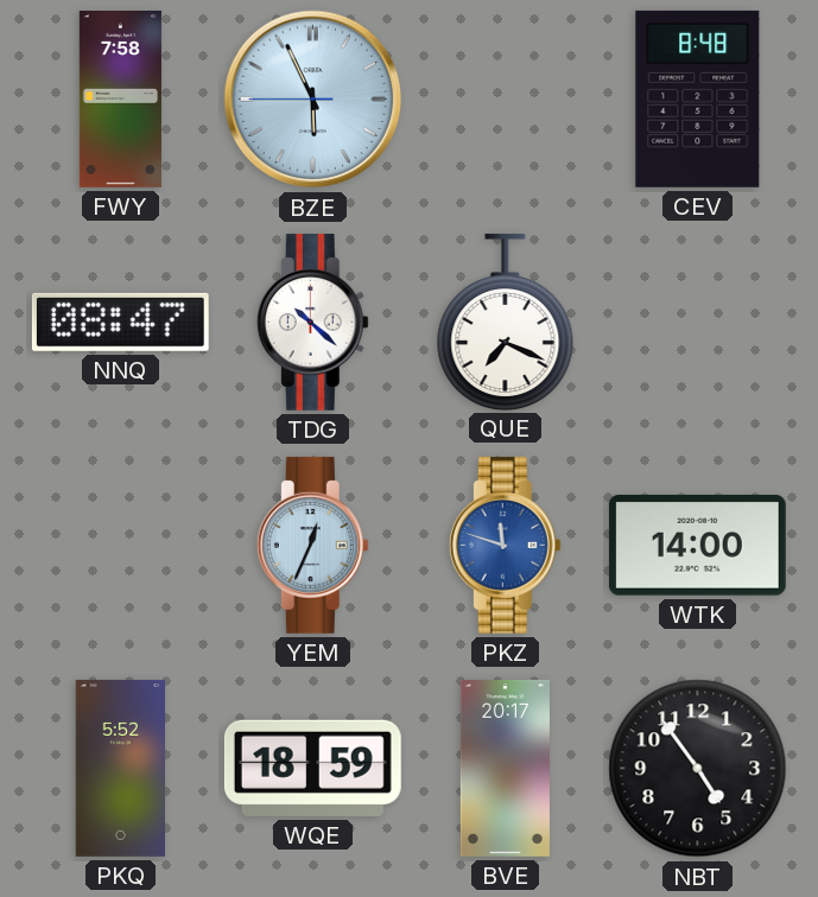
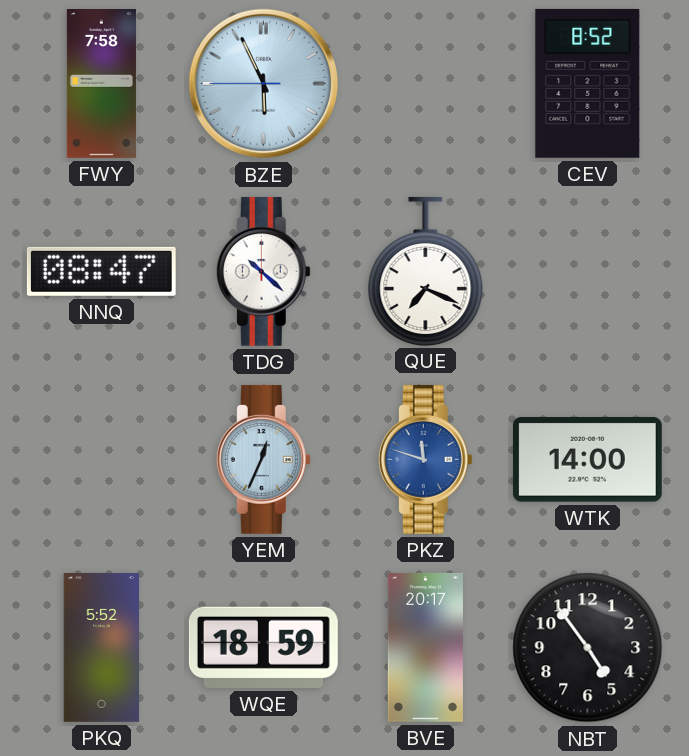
CEV: 8:48 -> 8:52
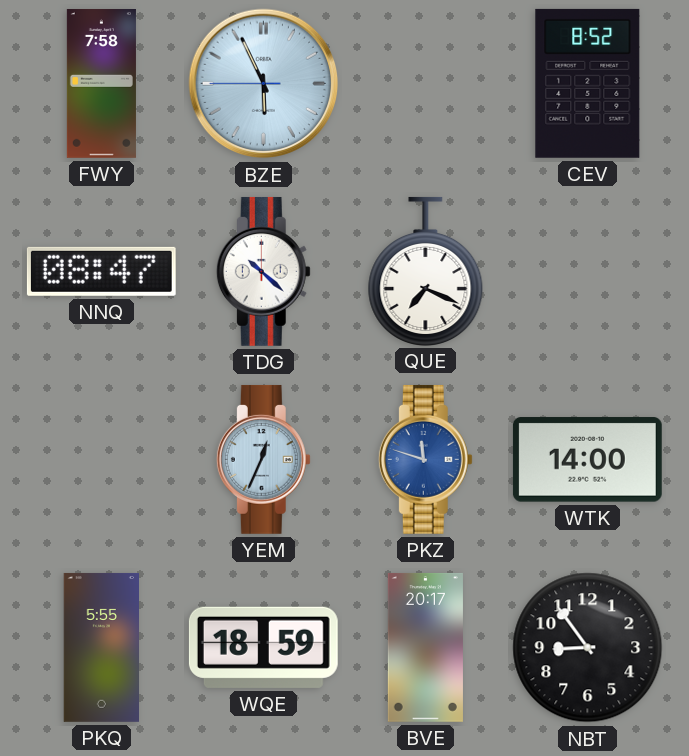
PKQ: 5:52 -> 5:55
NBT: 4:54 -> 8:54
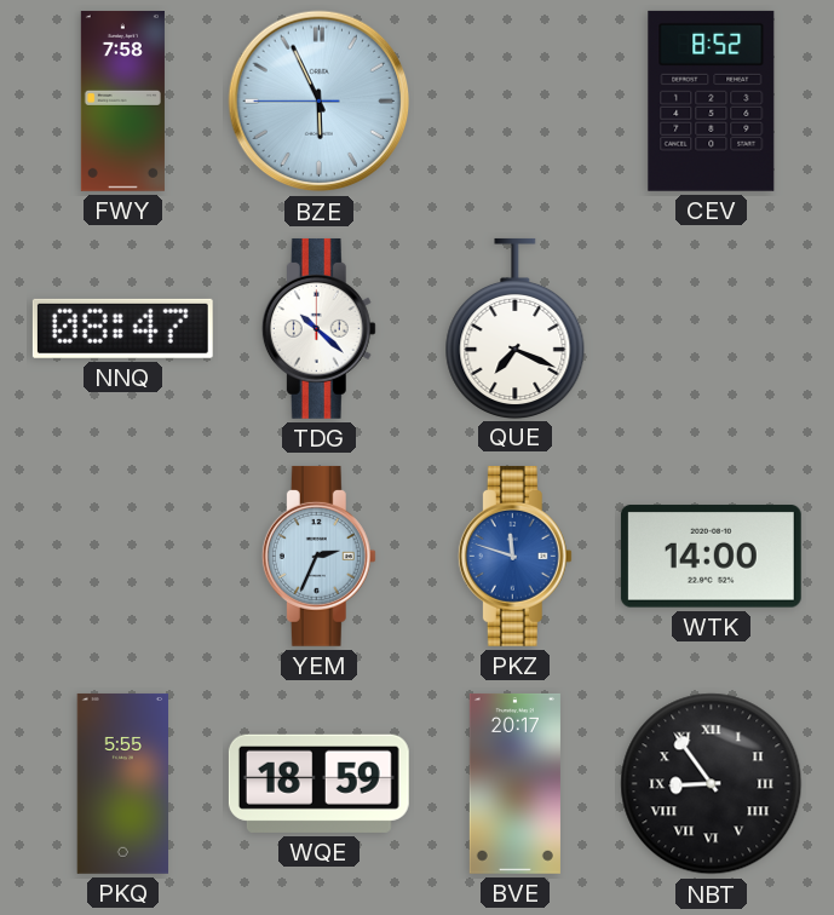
YEM: 12:34 -> 2:34
NBT numerals: Arabic -> Roman
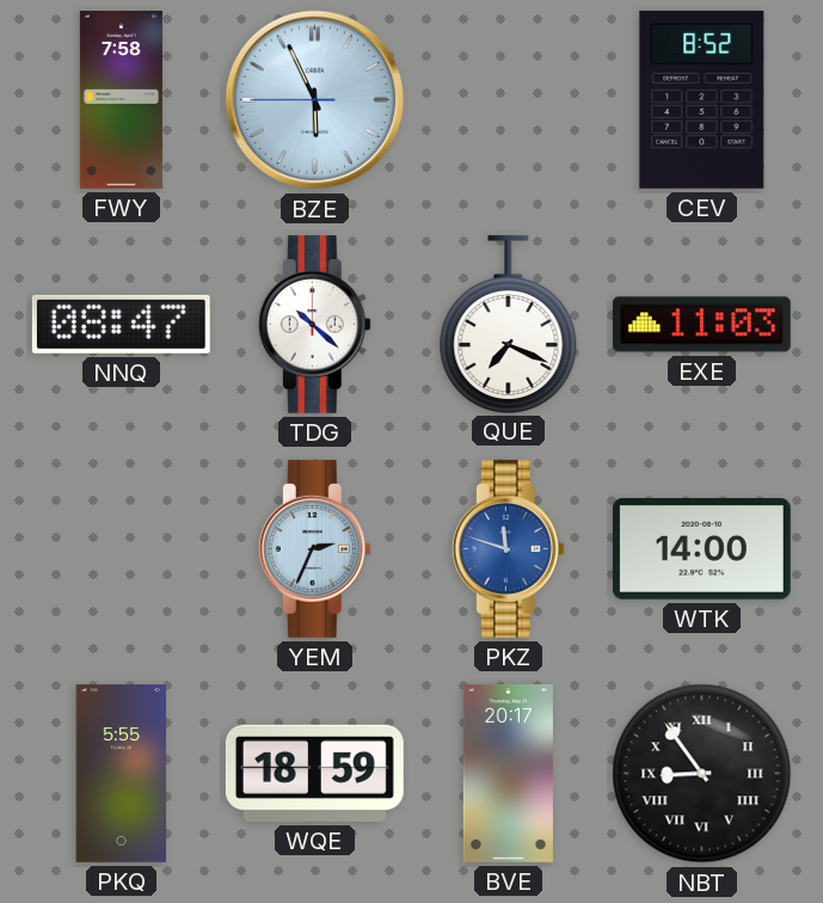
EXE: none -> 11:03
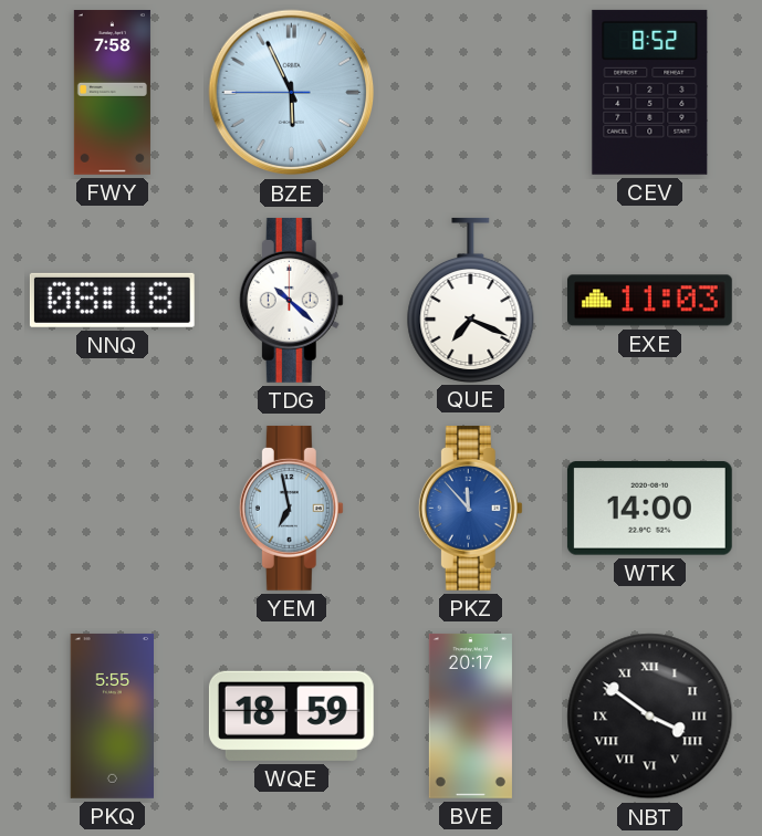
NNQ: 08:47 -> 08:18
YEM: 2:34 -> 6:58
PKZ: 11:48 -> 11:53
NBT: 8:54 -> 3:51
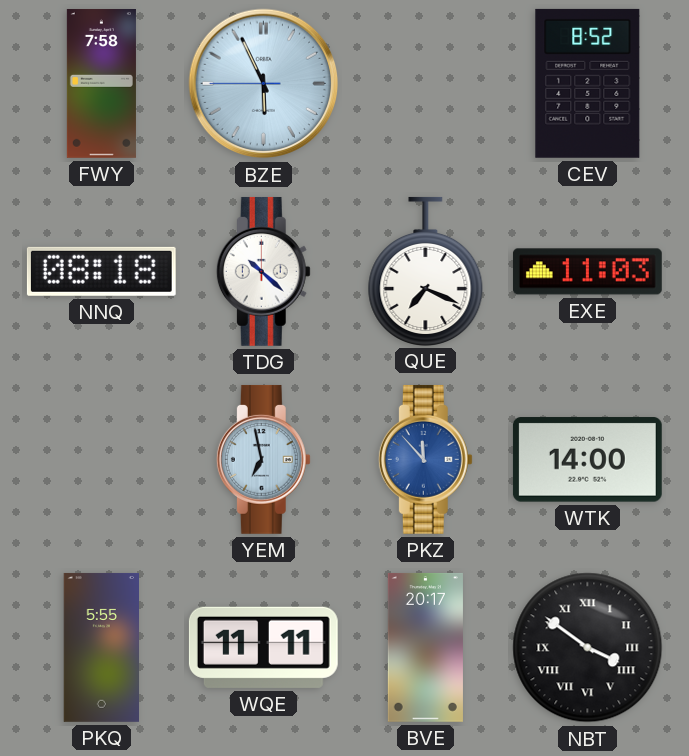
WQE: 18:59 -> 11:11
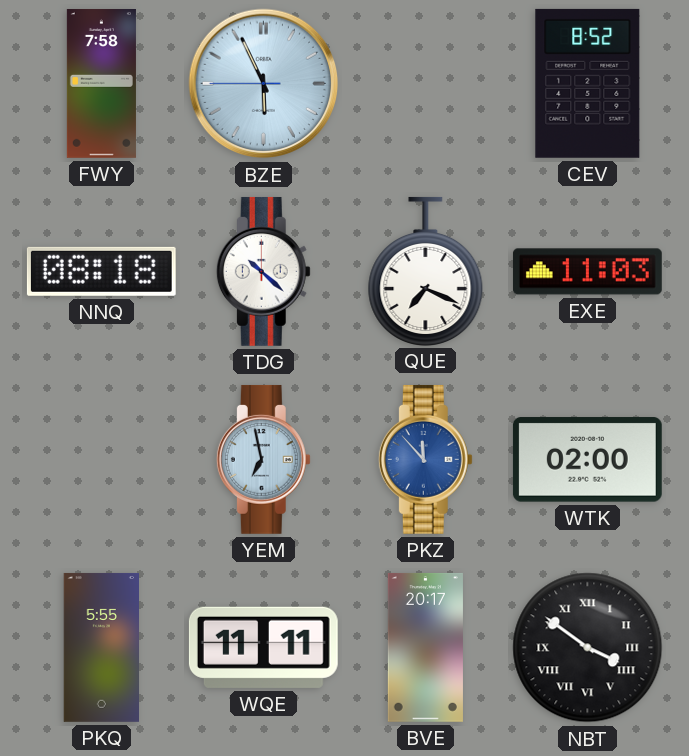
WTK: 14:00 -> 02:00
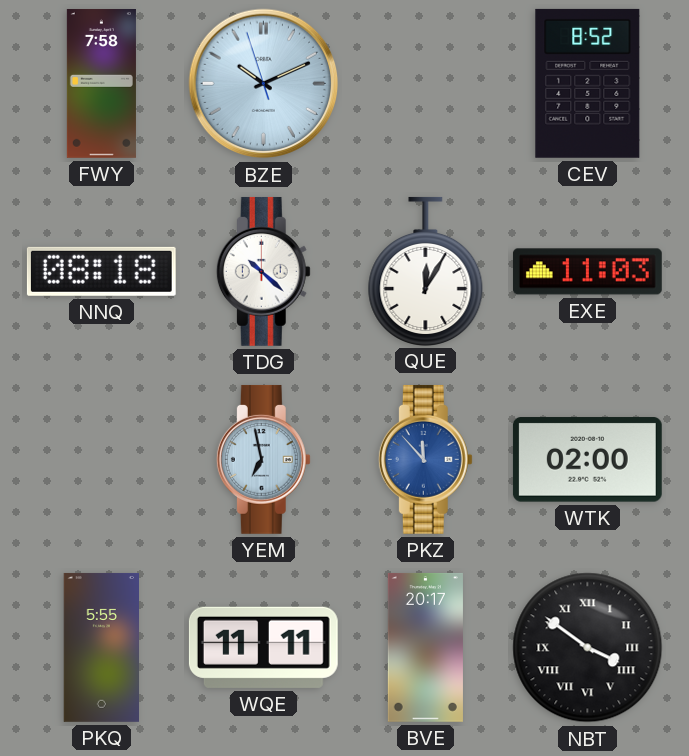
BZE: 5:55 -> 10:10
QUE: 7:19 -> 12:05
